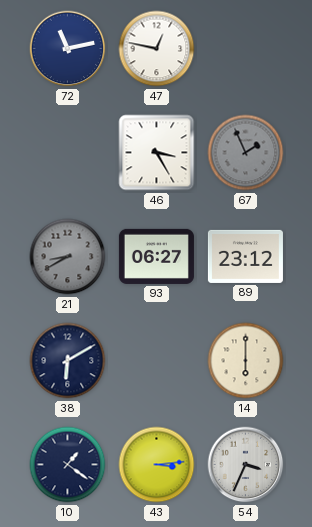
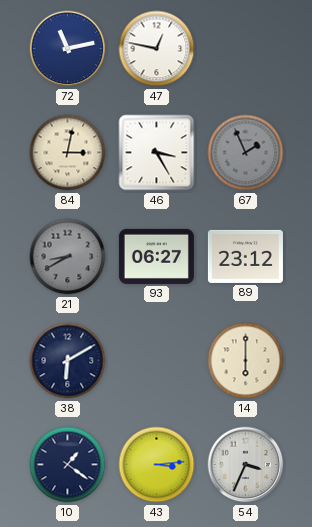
84: none -> 3:02
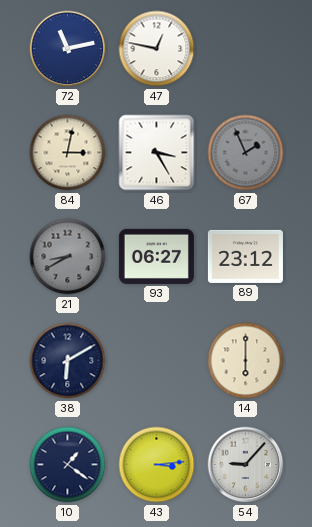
54: 3:34 -> 9:07
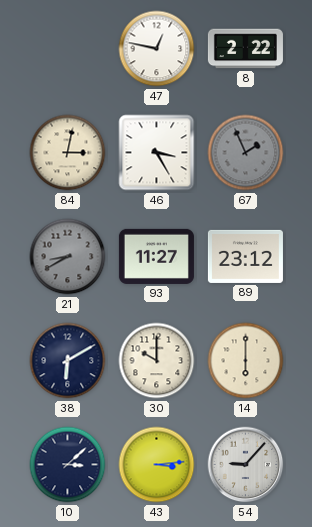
72: 11:13 -> none
8: none -> 2:22
93: 06:27 -> 11:27
30: none -> 10:00
10: 1:21 -> 3:08
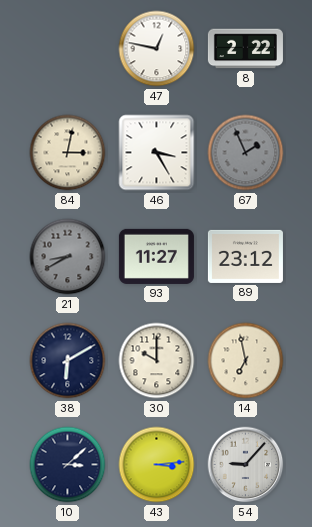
14: 6:00 -> 6:58
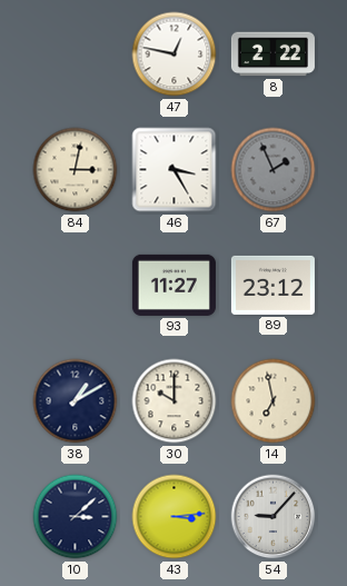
21: 8:40 -> none
38: 6:10 -> 1:10
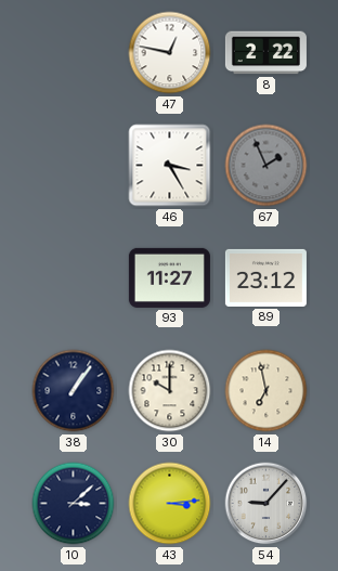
84: 3:02 -> none
38: 1:10 -> 1:06
